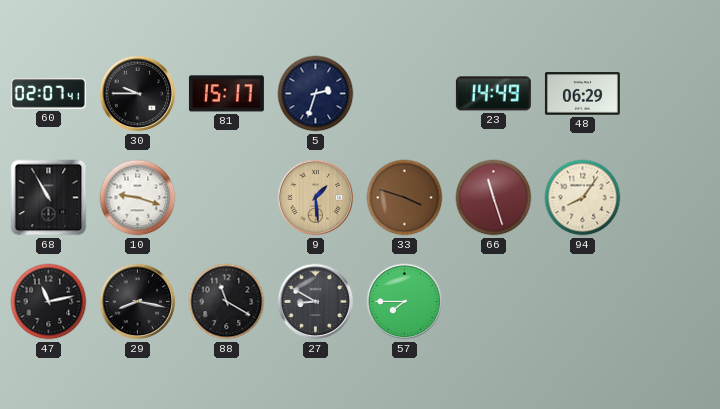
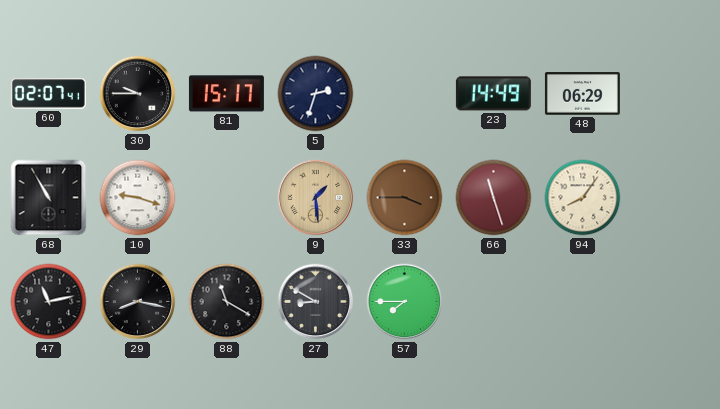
33: 3:48 -> 3:45
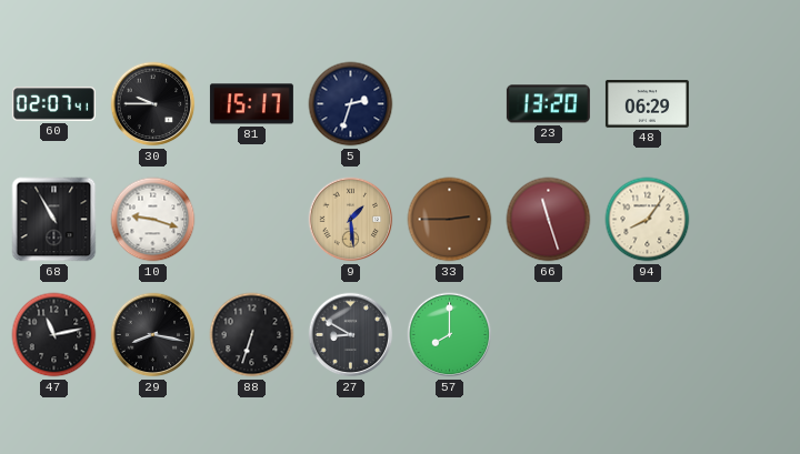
23: 14:49 -> 13:20
33: 3:45 -> 2:45
88: 11:20 -> 6:33
57: 7:45 -> 8:00
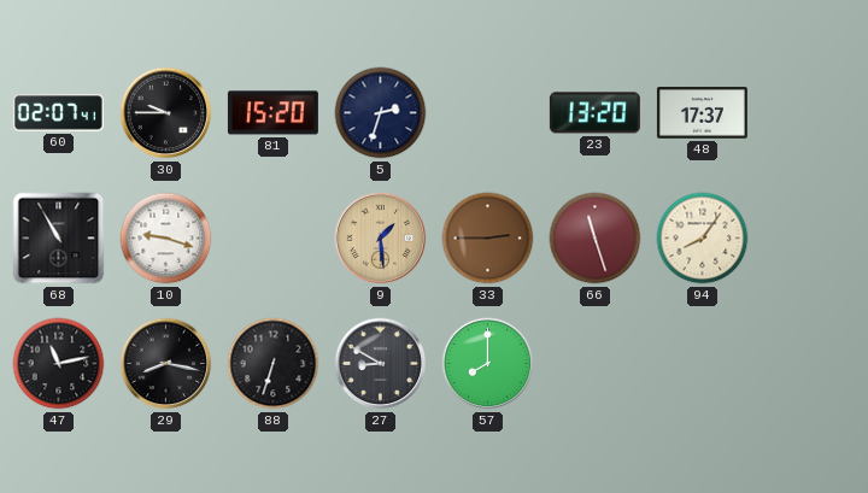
81: 15:17 -> 15:20
48: 06:29 -> 17:37
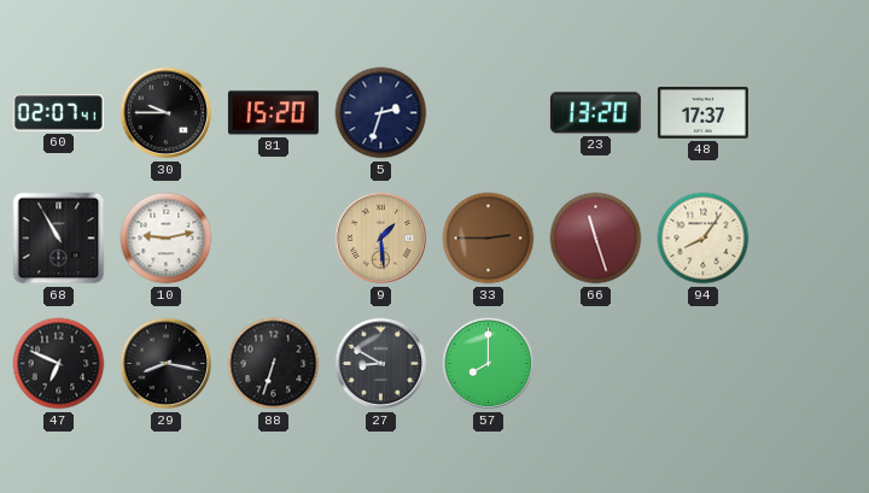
10: 9:18 -> 9:13
47: 11:13 -> 6:49
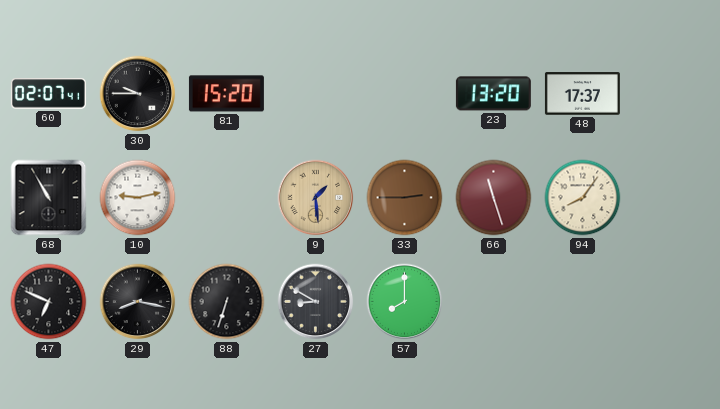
5: 2:33 -> none
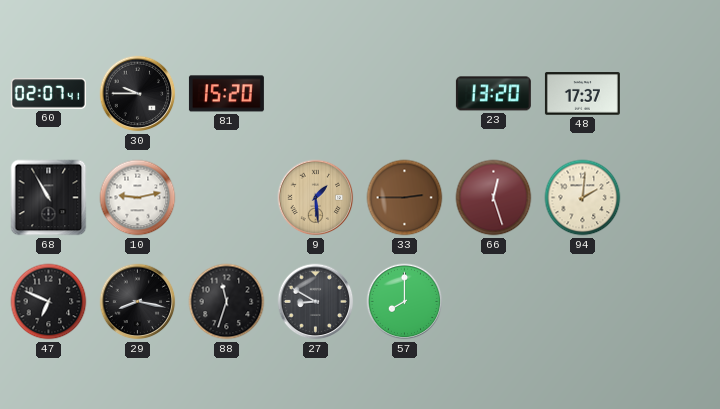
66: 11:27 -> 12:27
94: 8:06 -> 2:01
88: 6:33 -> 11:33
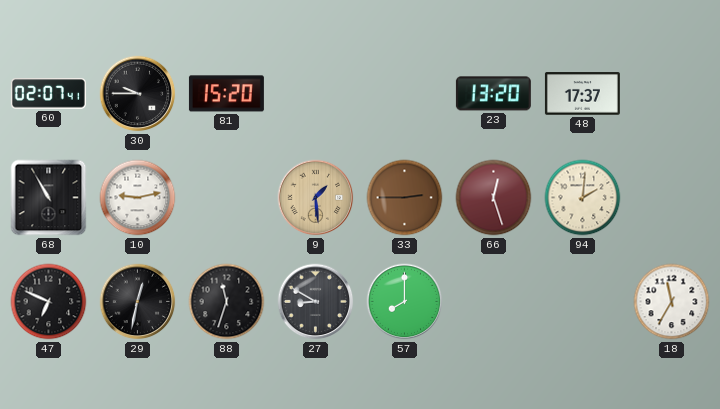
29: 8:17 -> 12:32
18: none -> 11:35
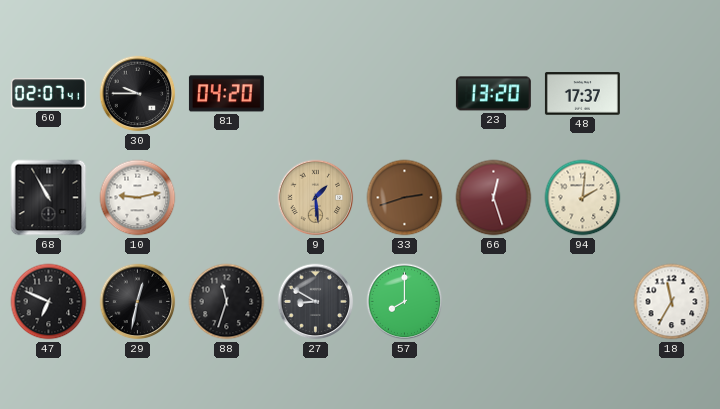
81: 15:20 -> 04:20
33: 2:45 -> 2:42
